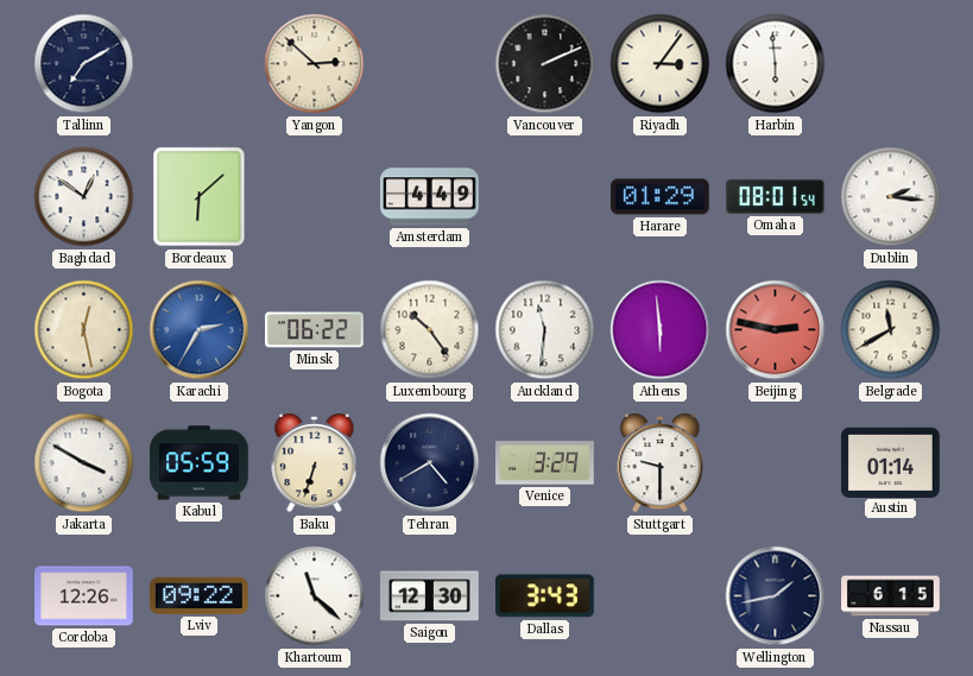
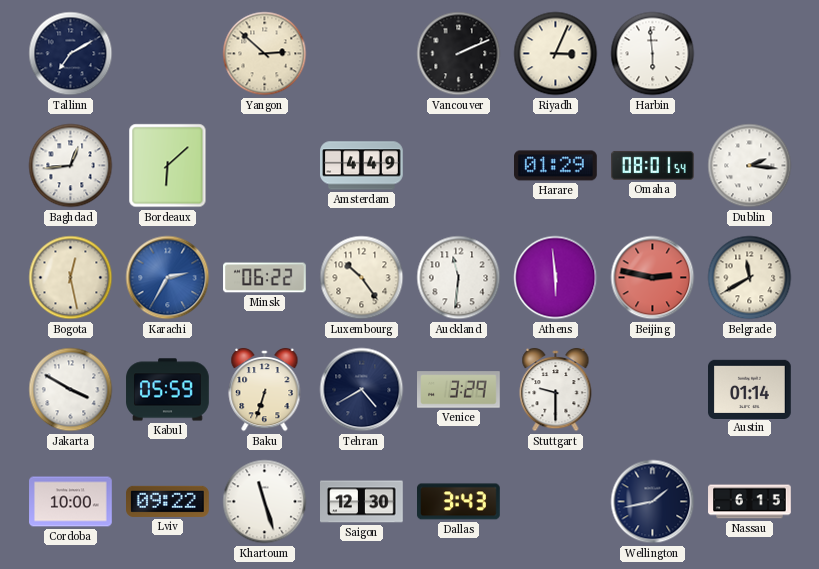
Riyadh: 3:06 -> 3:04
Baghdad: 12:51 -> 12:44
Cordoba: 12:26 -> 10:00
Khartoum: 11:22 -> 11:27
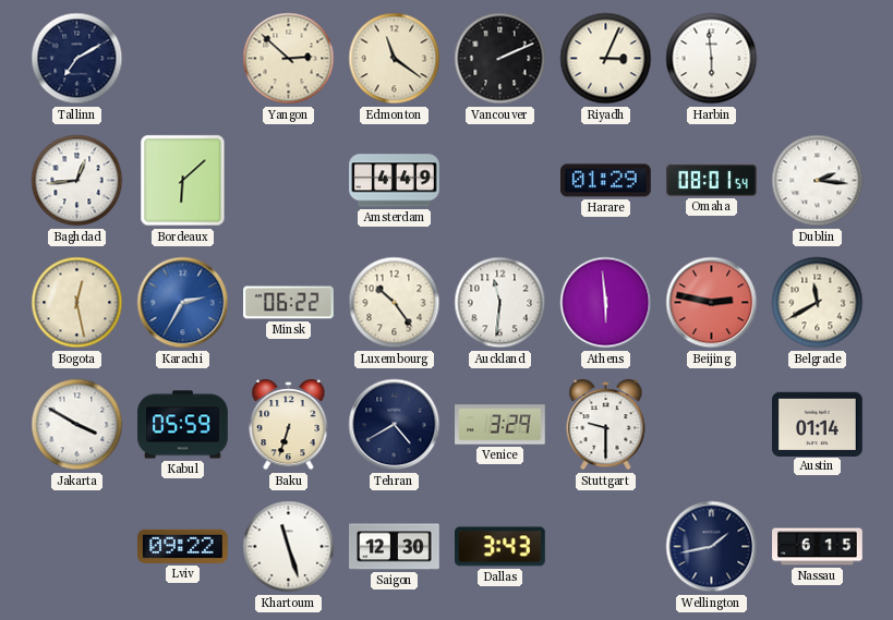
Edmonton: none -> 11:21
Cordoba: 10:00 -> none
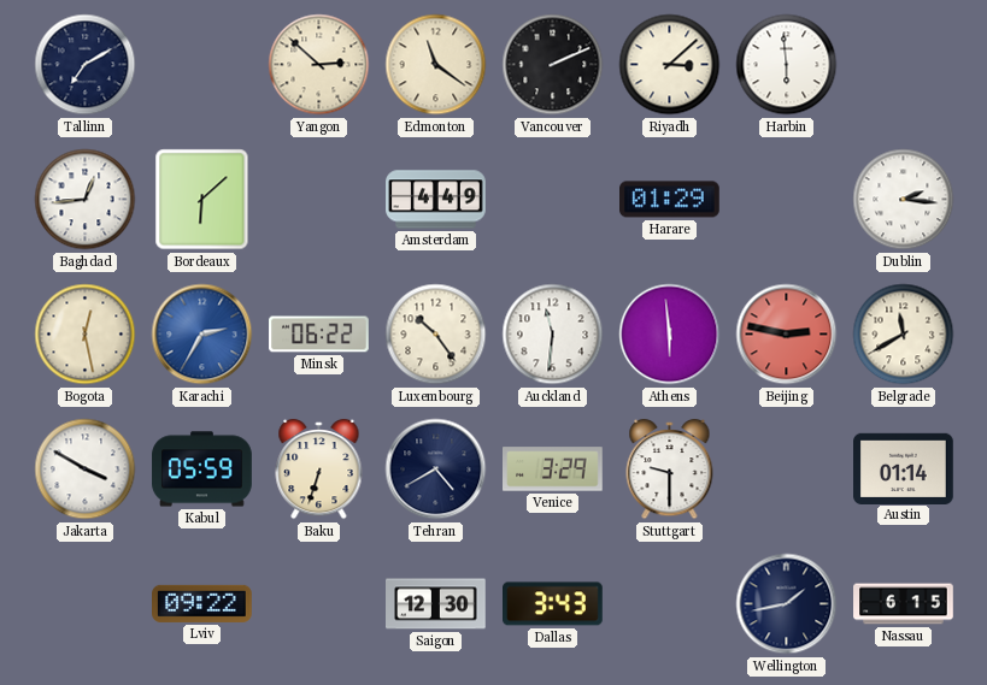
Riyadh: 3:04 -> 3:08
Omaha: 08:01 -> none
Khartoum: 11:27 -> none
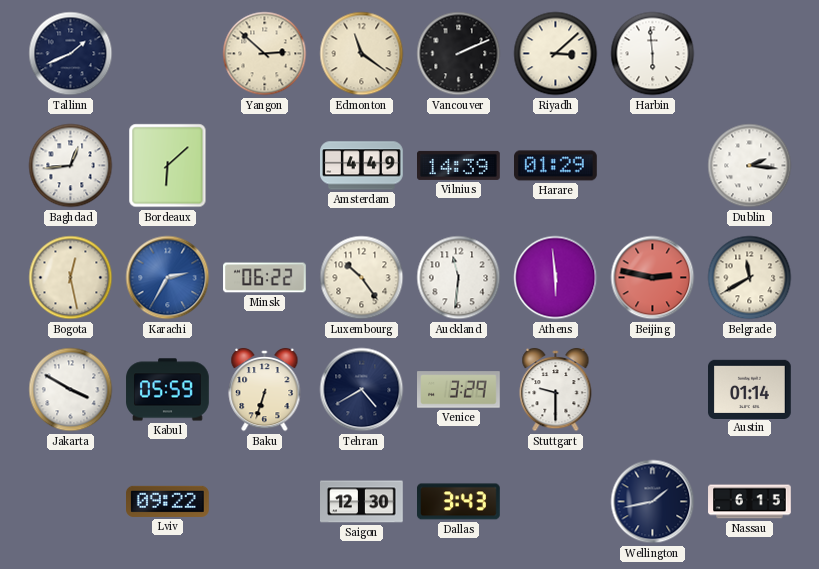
Tallinn: 7:10 -> 1:41
Vilnius: none -> 14:39
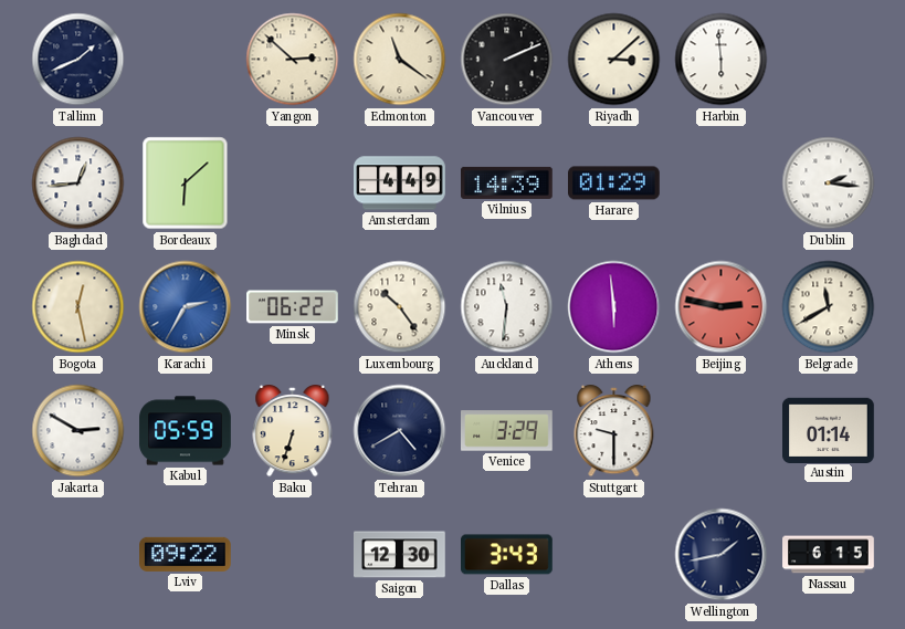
Jakarta: 3:50 -> 2:50
